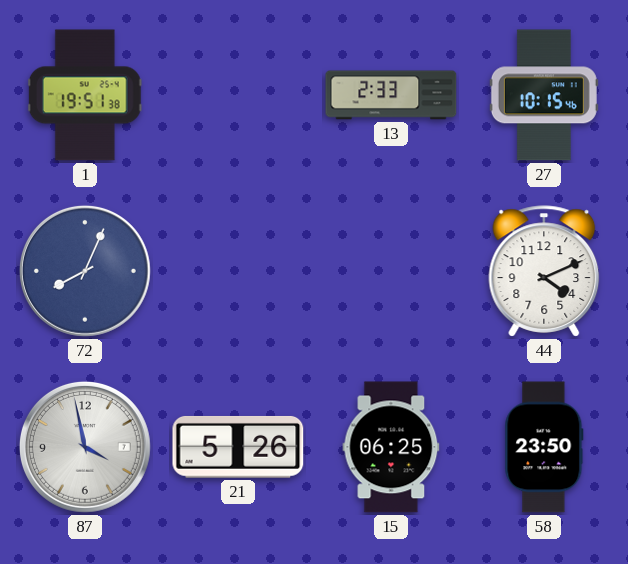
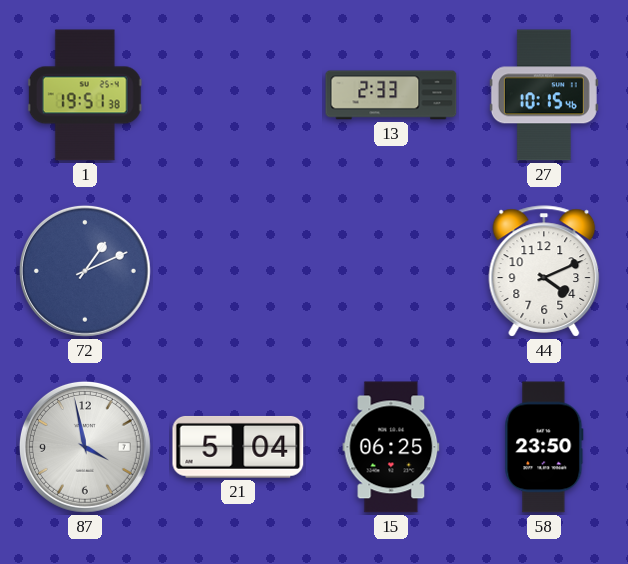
72: 8:04 -> 1:11
21: 5:26 -> 5:04
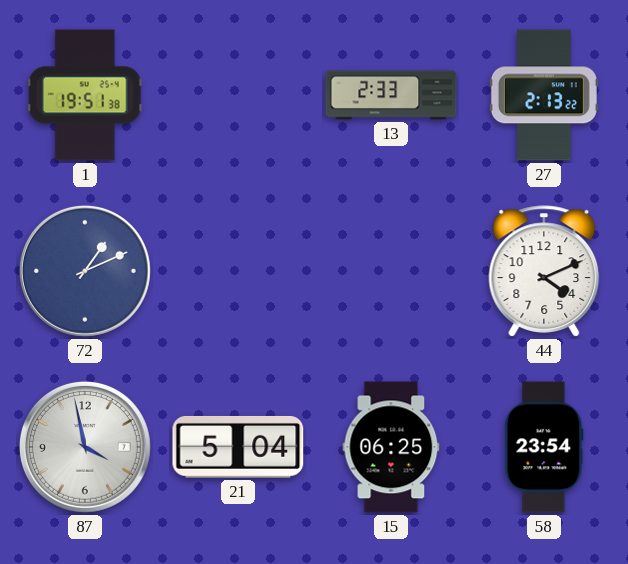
27: 10:15 -> 2:13
58: 23:50 -> 23:54
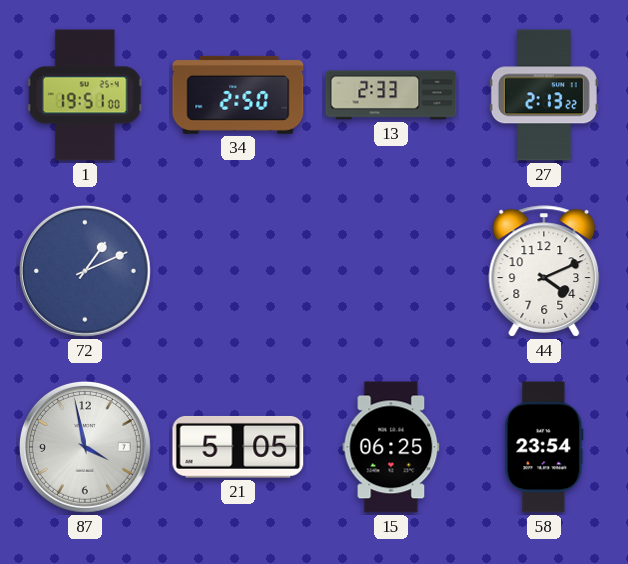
1: 19:51:38 -> 19:51:00
34: none -> 2:50
21: 5:04 -> 5:05
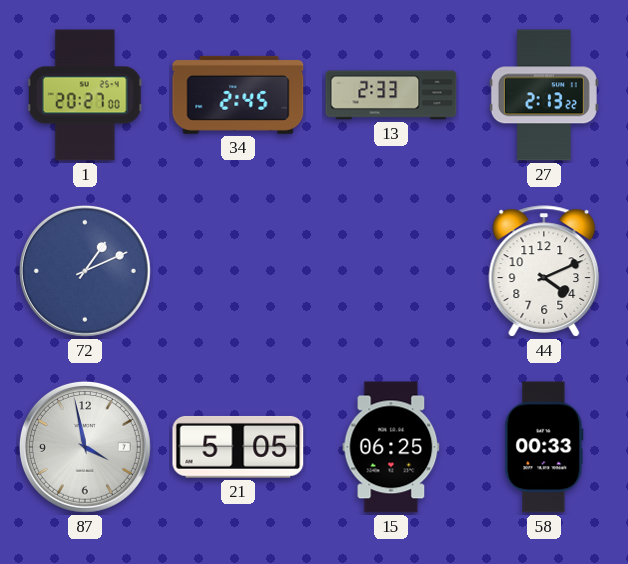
1: 19:51 -> 20:27
34: 2:50 -> 2:45
58: 23:54 -> 00:33
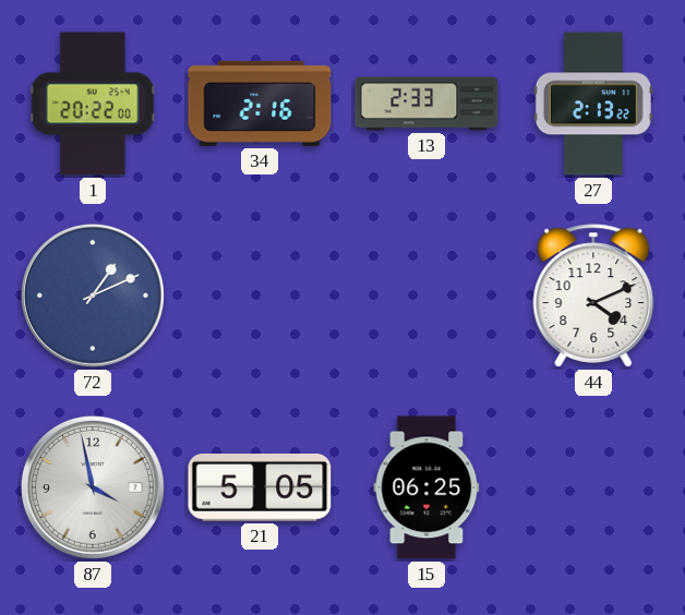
1: 20:27 -> 20:22
34: 2:45 -> 2:16
58: 00:33 -> none
